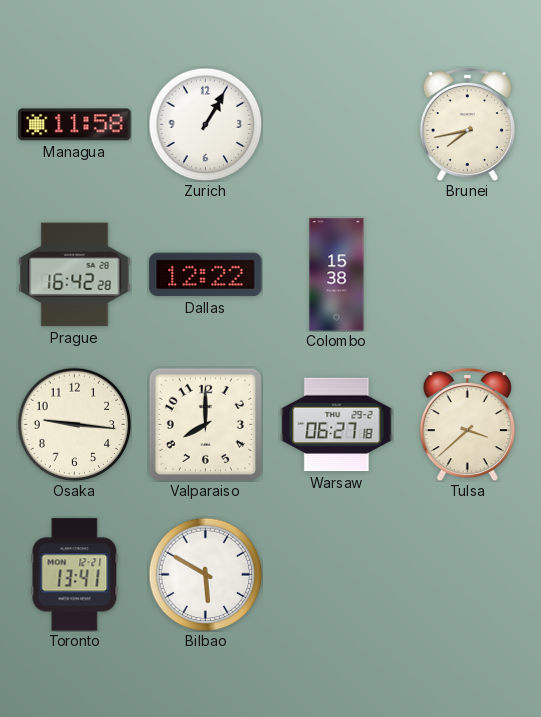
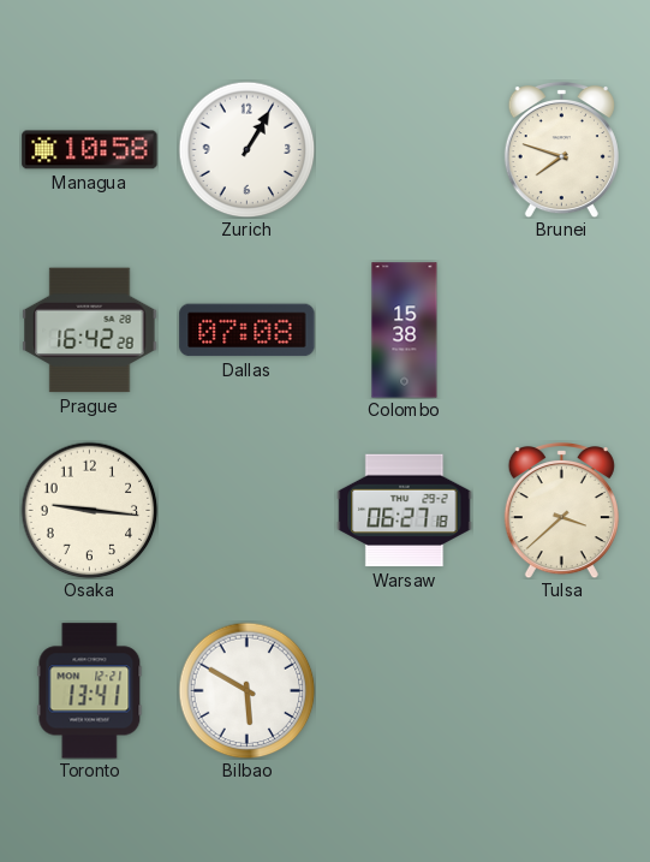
Managua: 11:58 -> 10:58
Brunei: 7:43 -> 7:48
Dallas: 12:22 -> 07:08
Valparaiso: 8:00 -> none
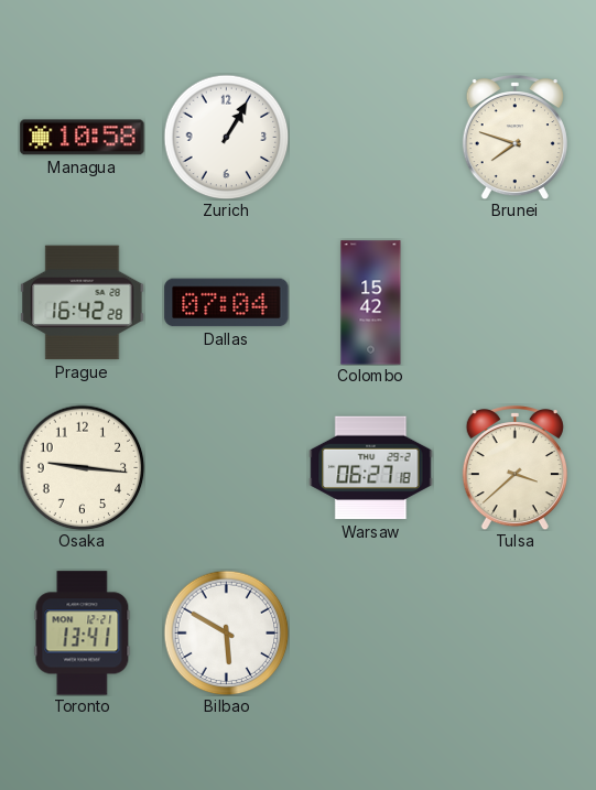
Dallas: 07:08 -> 07:04
Colombo: 15:38 -> 15:42
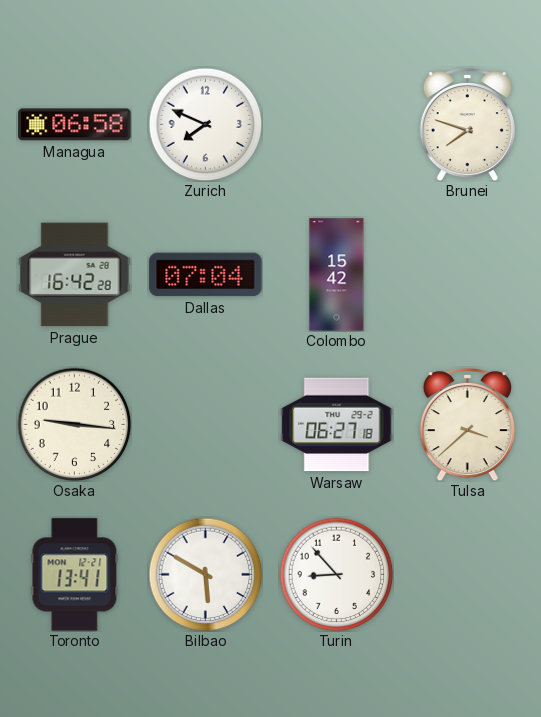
Managua: 10:58 -> 06:58
Zurich: 1:05 -> 7:49
Turin: none -> 8:53
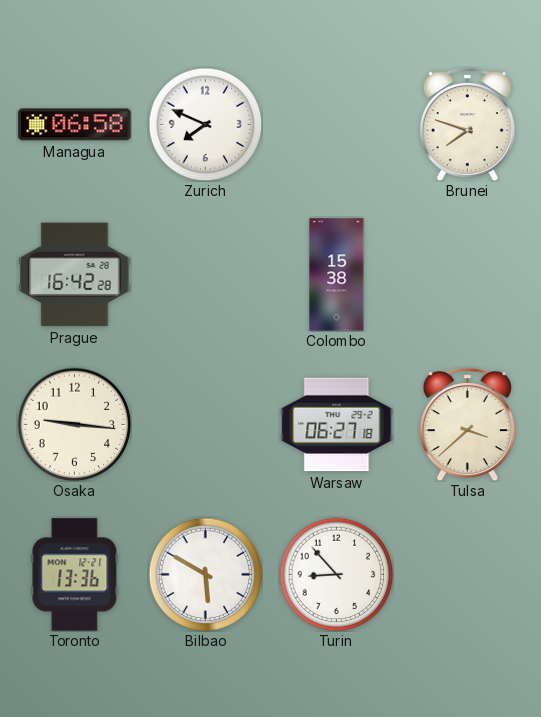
Dallas: 07:04 -> none
Colombo: 15:42 -> 15:38
Toronto: 13:41 -> 13:36
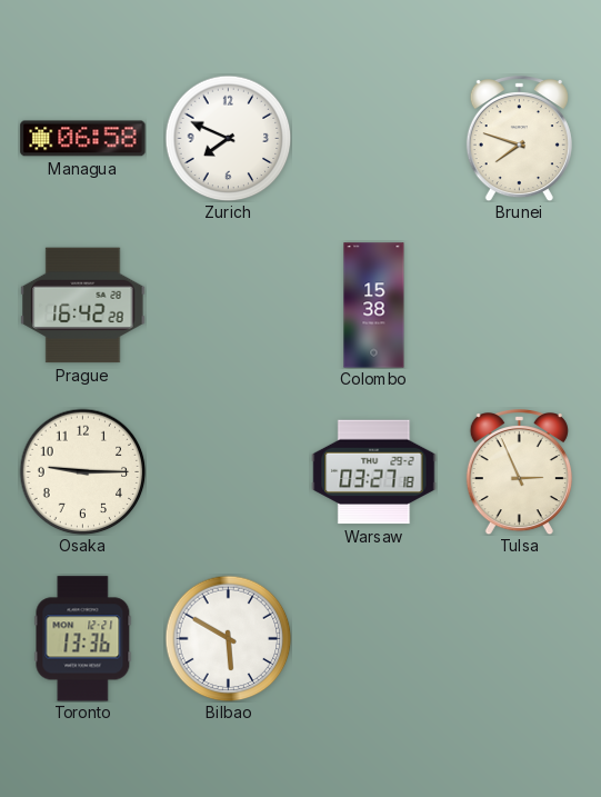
Osaka: 9:16 -> 9:15
Warsaw: 06:27 -> 03:27
Tulsa: 3:38 -> 2:56
Turin: 8:53 -> none
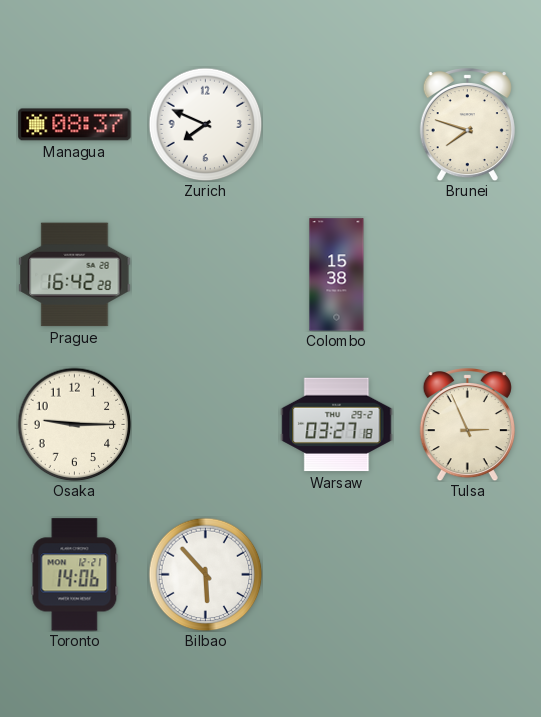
Managua: 06:58 -> 08:37
Toronto: 13:36 -> 14:06
Bilbao: 5:50 -> 5:53
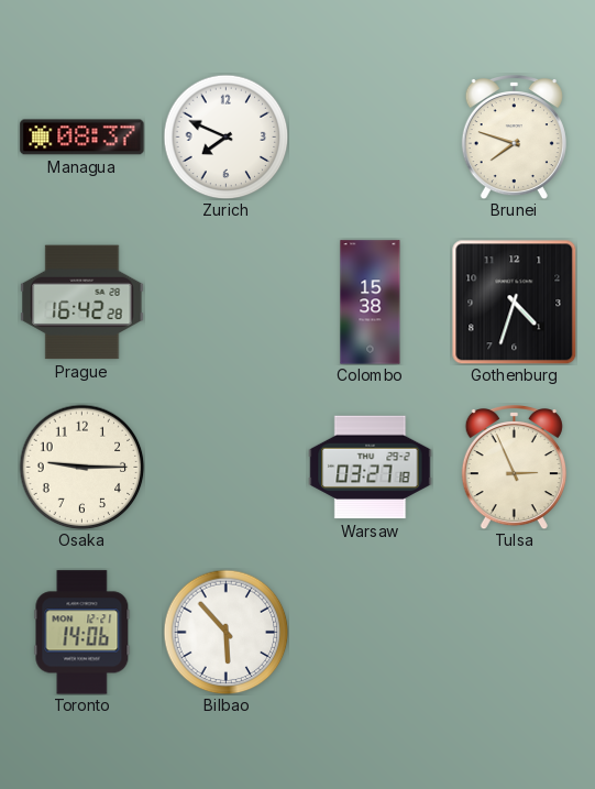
Gothenburg: none -> 4:33
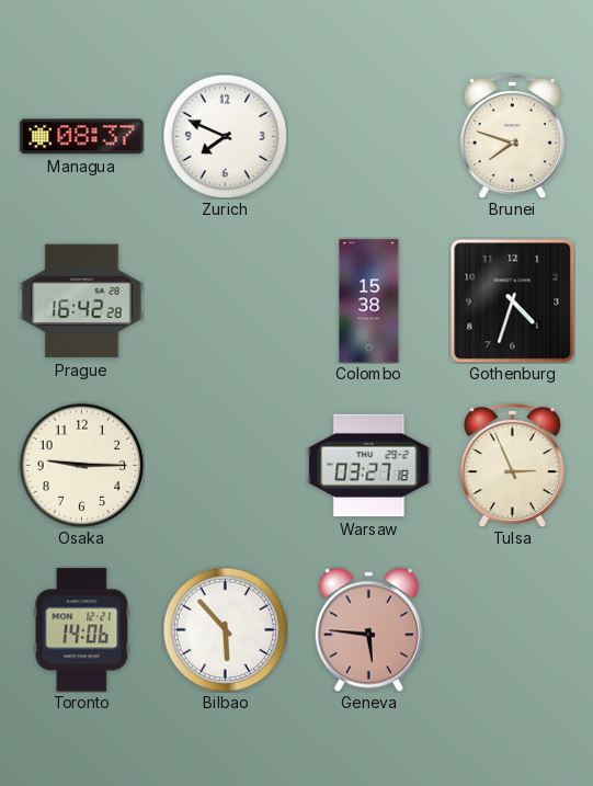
Geneva: none -> 5:46
